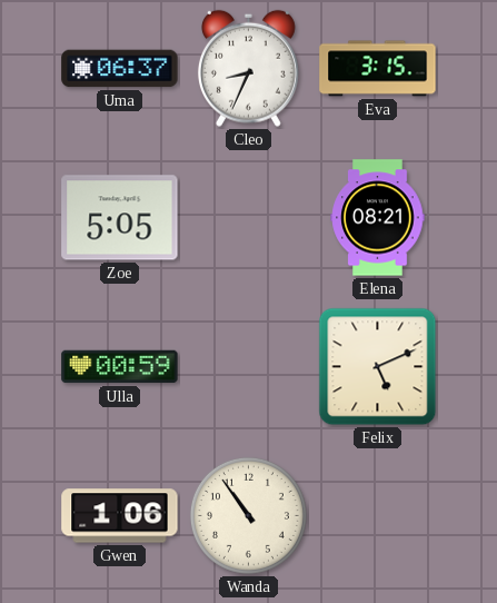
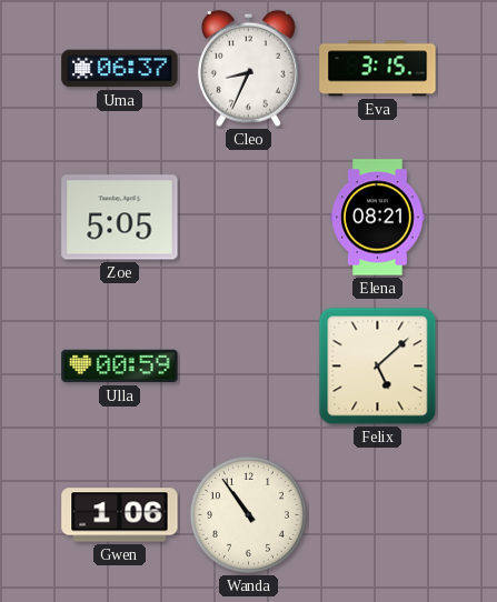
Felix: 5:11 -> 5:08
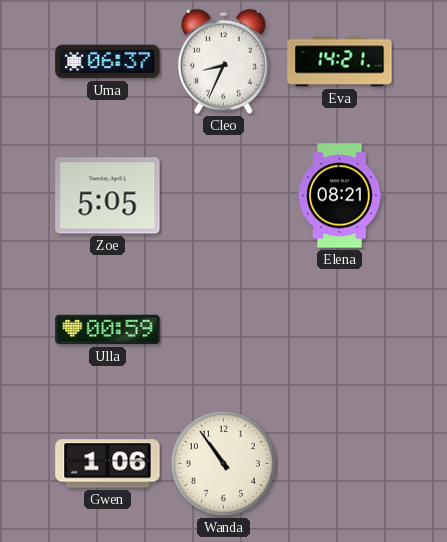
Eva: 3:15 -> 14:21
Felix: 5:08 -> none
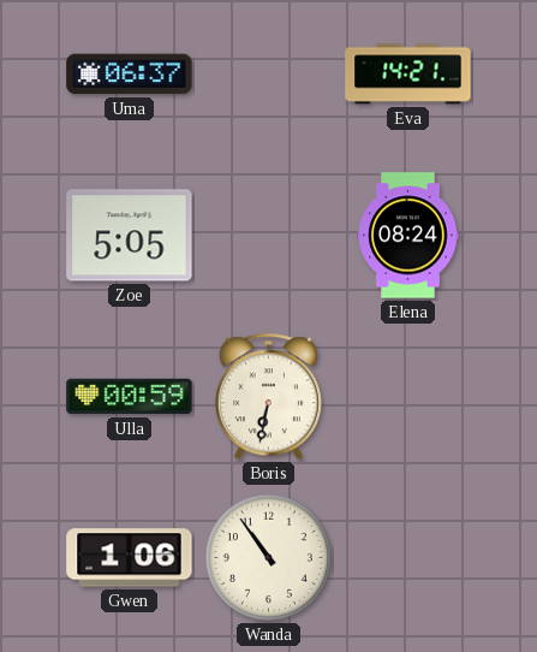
Cleo: 8:34 -> none
Elena: 08:21 -> 08:24
Boris: none -> 6:32
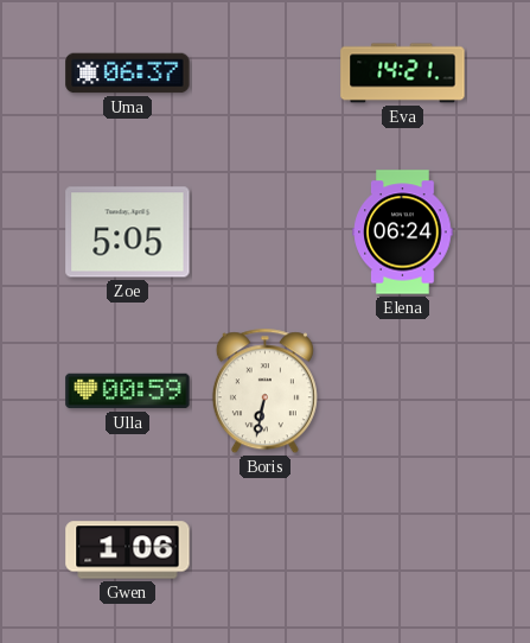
Elena: 08:24 -> 06:24
Wanda: 10:54 -> none
